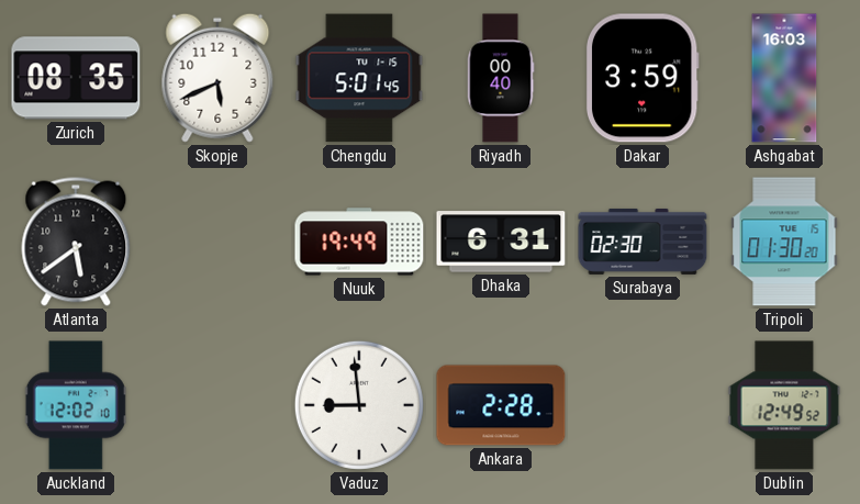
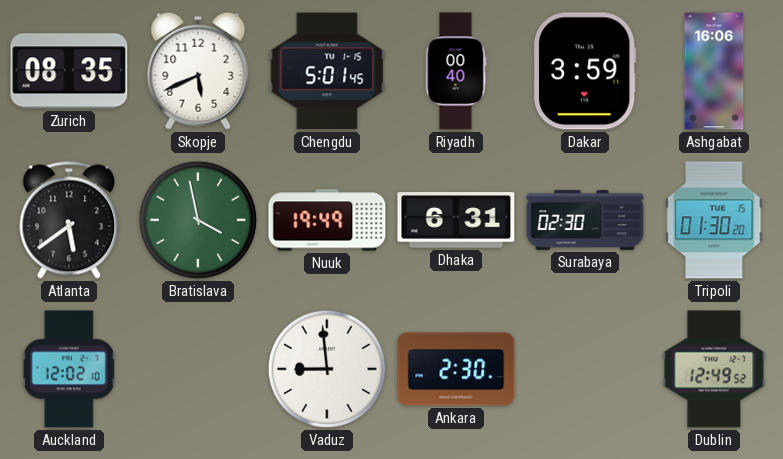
Ashgabat: 16:03 -> 16:06
Bratislava: none -> 3:58
Ankara: 2:28 -> 2:30
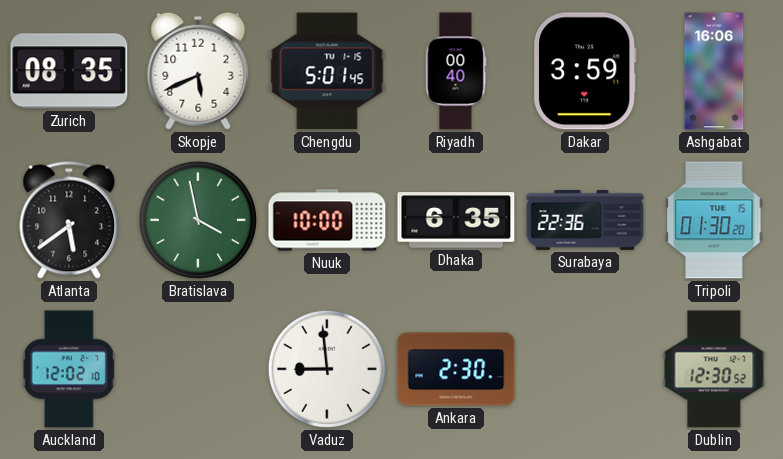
Nuuk: 19:49 -> 10:00
Dhaka: 6:31 -> 6:35
Surabaya: 02:30 -> 22:36
Dublin: 12:49 -> 12:30
